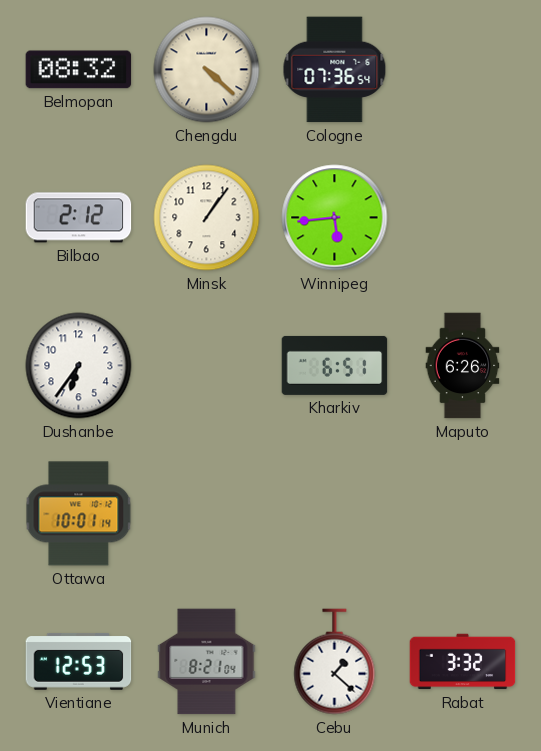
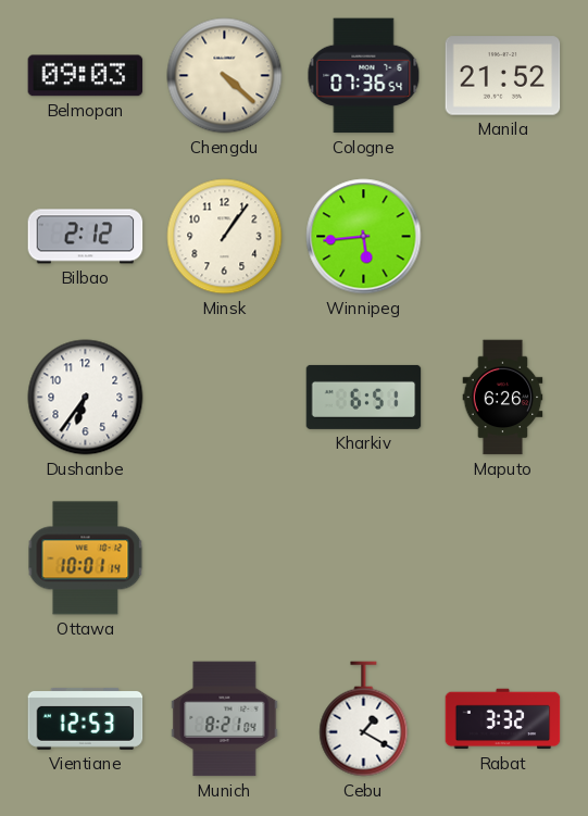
Belmopan: 08:32 -> 09:03
Manila: none -> 21:52
Cebu: 1:22 -> 1:20
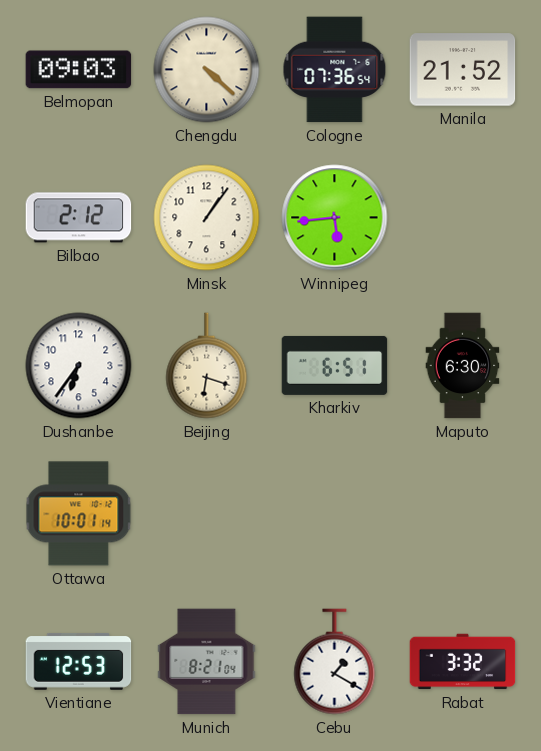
Beijing: none -> 6:18
Maputo: 6:26 -> 6:30
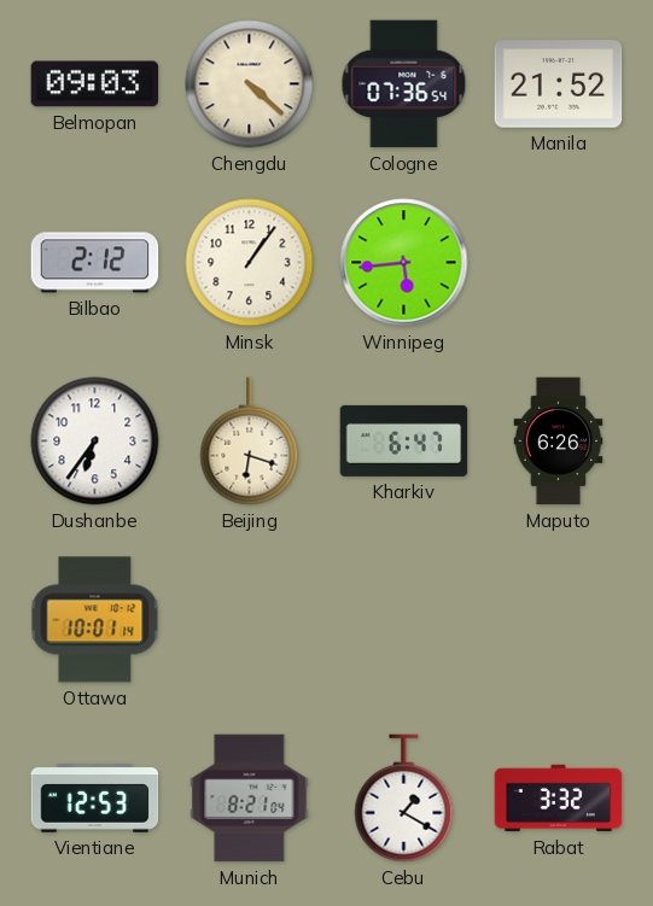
Kharkiv: 6:51 -> 6:47
Maputo: 6:30 -> 6:26
